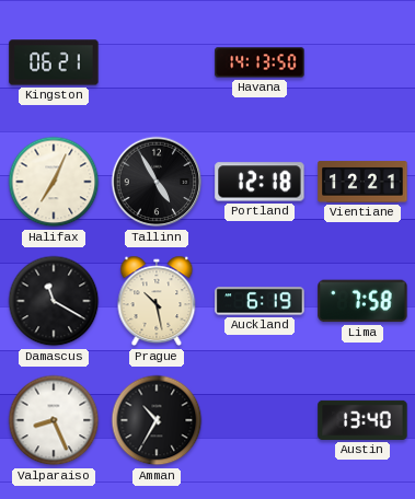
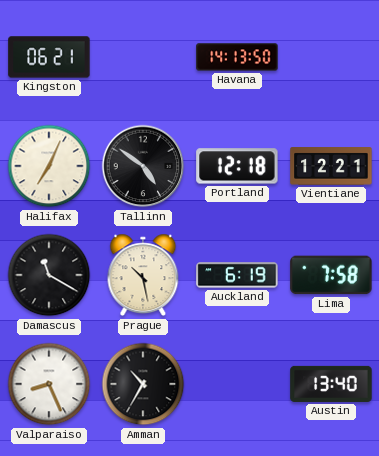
Tallinn: 4:55 -> 4:51
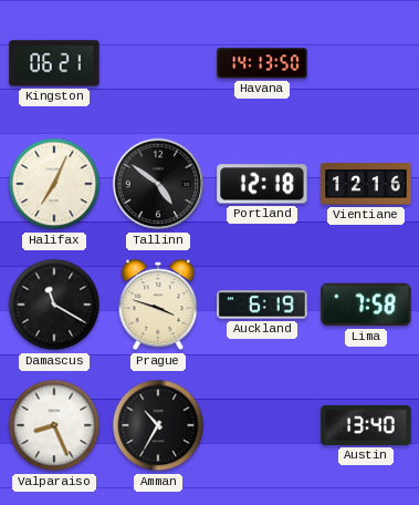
Vientiane: 12:21 -> 12:16
Prague: 10:28 -> 3:48
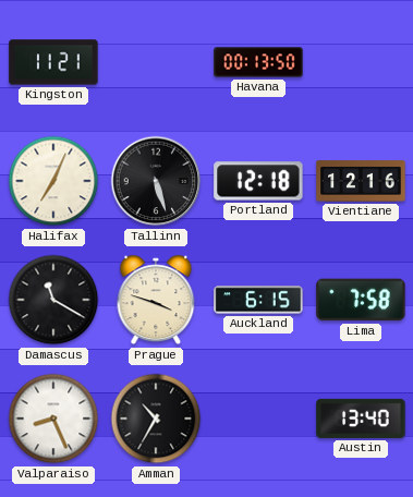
Kingston: 06:21 -> 11:21
Havana: 14:13 -> 00:13
Tallinn: 4:51 -> 5:27
Auckland: 6:19 -> 6:15
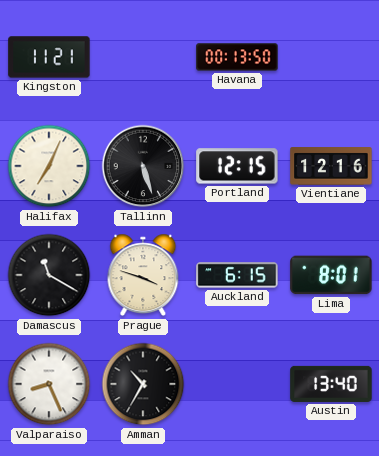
Portland: 12:18 -> 12:15
Lima: 7:58 -> 8:01
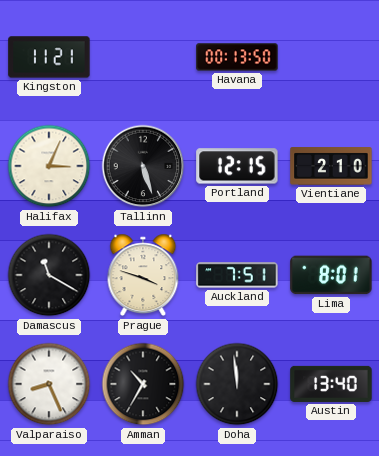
Halifax: 7:04 -> 3:04
Vientiane: 12:16 -> 2:10
Auckland: 6:15 -> 7:51
Doha: none -> 11:59
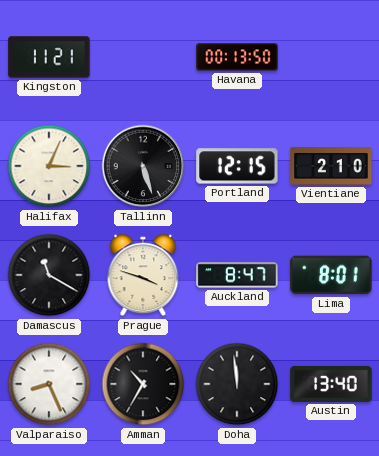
Auckland: 7:51 -> 8:47
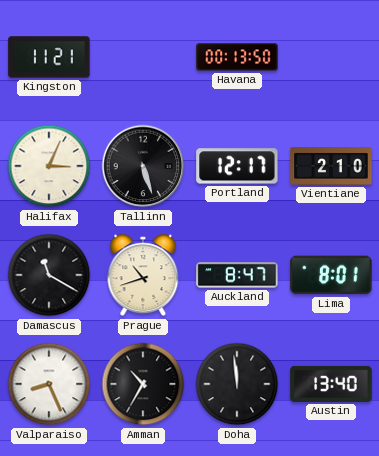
Portland: 12:15 -> 12:17
Prague: 3:48 -> 10:42
